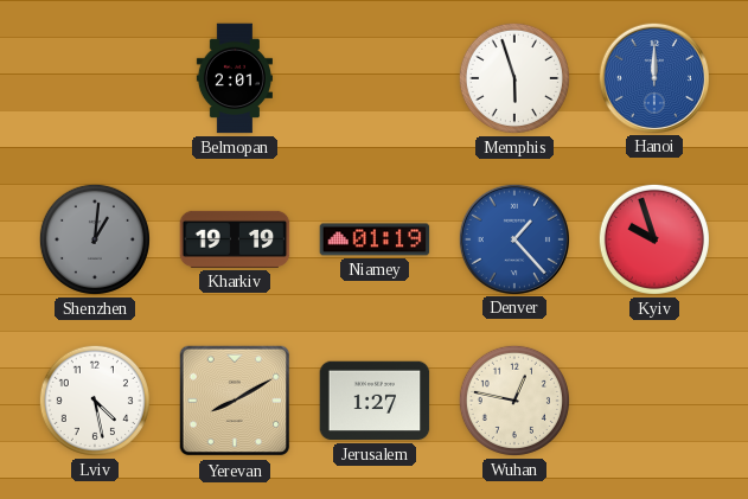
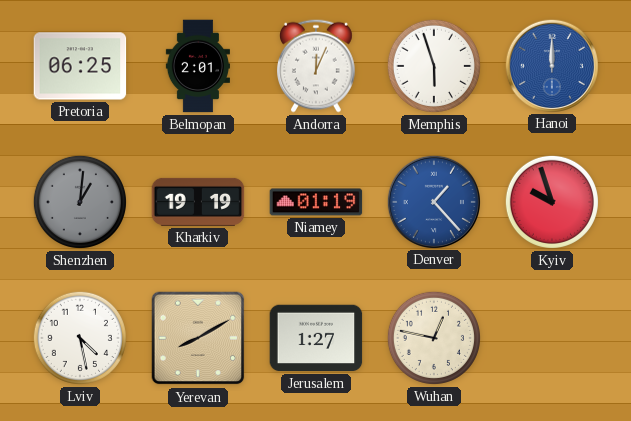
Pretoria: none -> 06:25
Andorra: none -> 12:04
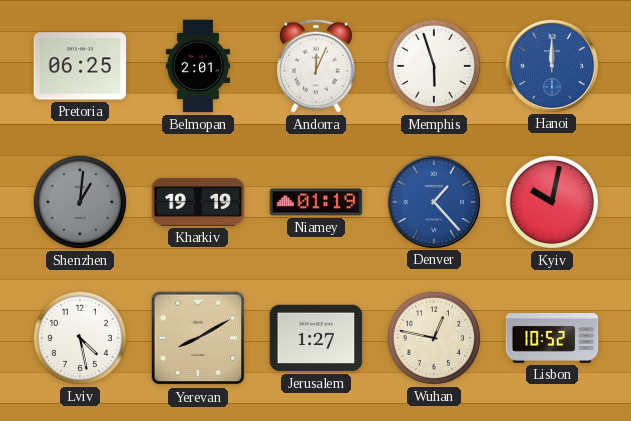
Kyiv: 9:57 -> 10:02
Lisbon: none -> 10:52
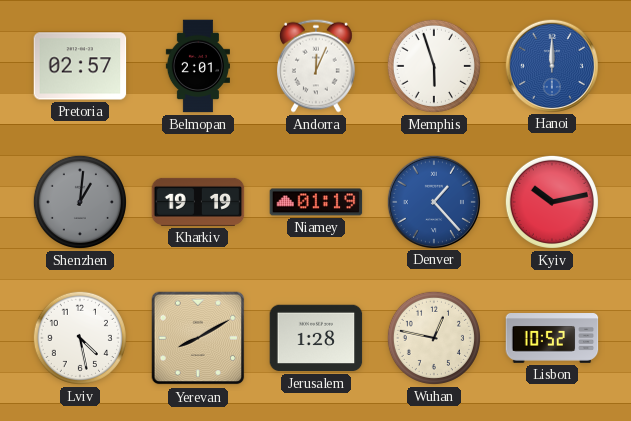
Pretoria: 06:25 -> 02:57
Kyiv: 10:02 -> 10:13
Jerusalem: 1:27 -> 1:28
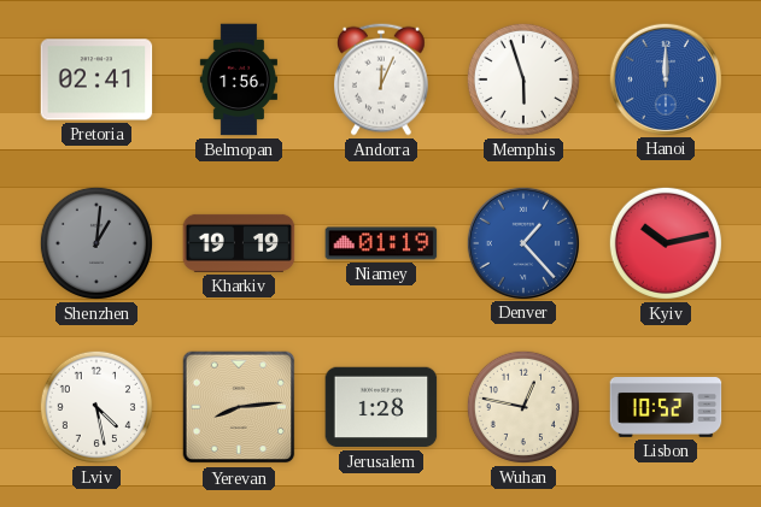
Pretoria: 02:57 -> 02:41
Belmopan: 2:01 -> 1:56
Yerevan: 8:10 -> 8:14
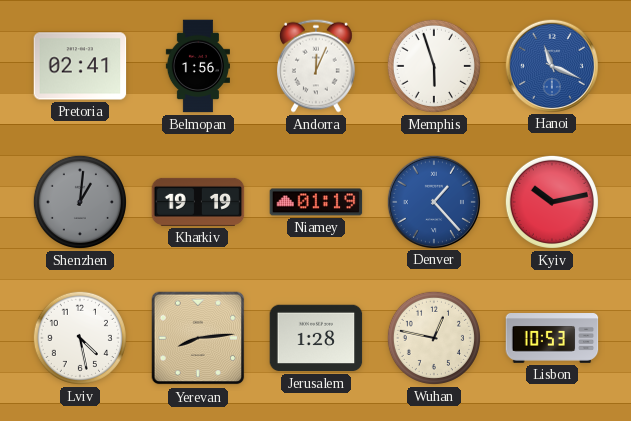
Hanoi: 12:00 -> 11:19
Lisbon: 10:52 -> 10:53
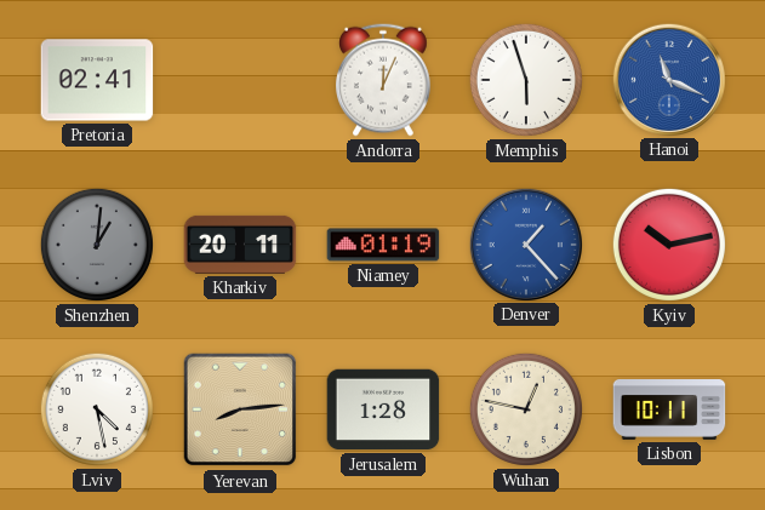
Belmopan: 1:56 -> none
Kharkiv: 19:19 -> 20:11
Lisbon: 10:53 -> 10:11
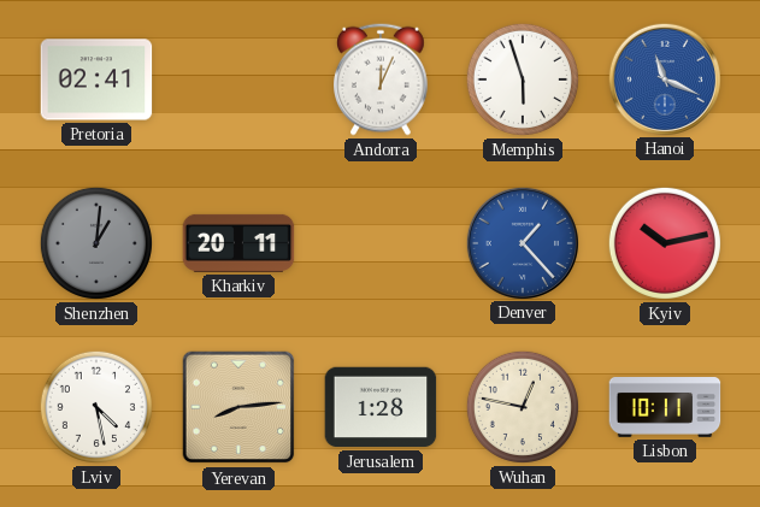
Niamey: 01:19 -> none
